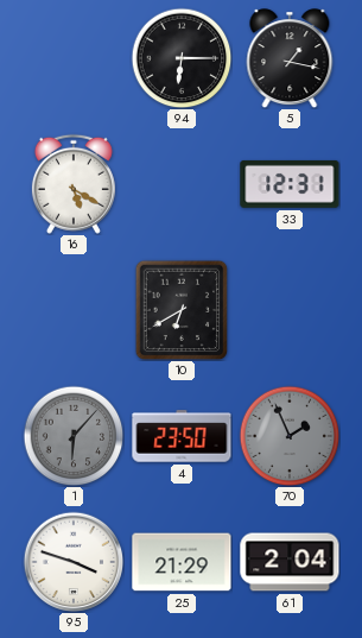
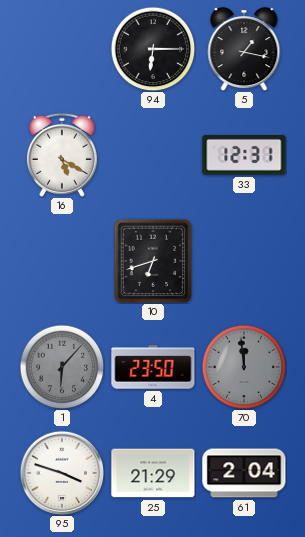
10: 6:40 -> 6:42
70: 1:56 -> 11:59
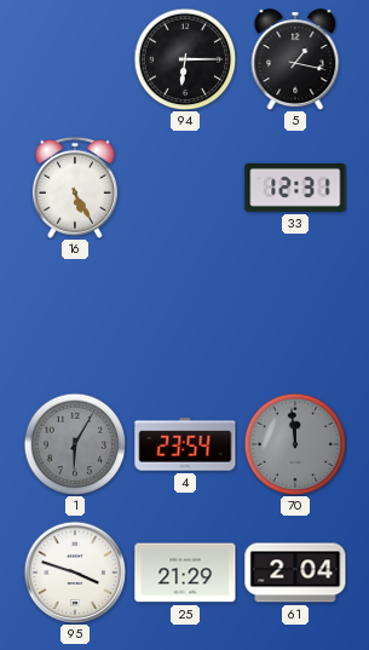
16: 5:20 -> 5:25
10: 6:42 -> none
1: 6:07 -> 6:05
4: 23:50 -> 23:54
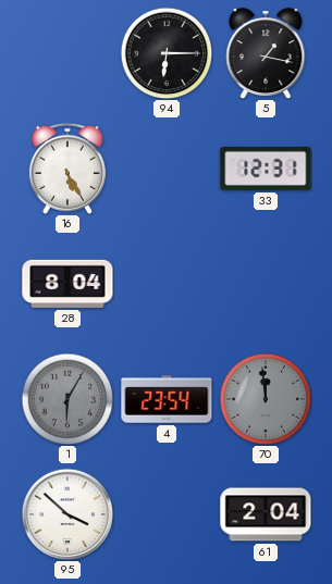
28: none -> 8:04
95: 3:48 -> 3:52
25: 21:29 -> none
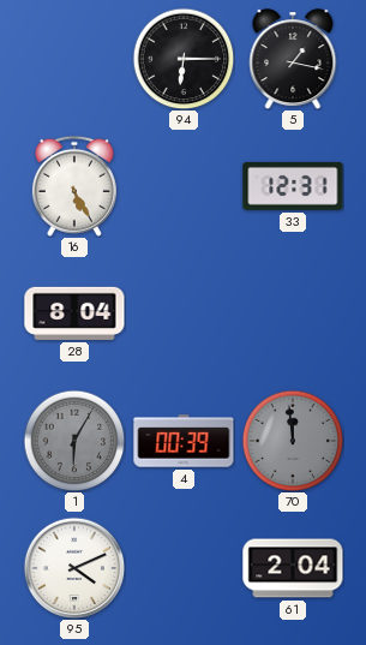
4: 23:54 -> 00:39
95: 3:52 -> 4:11
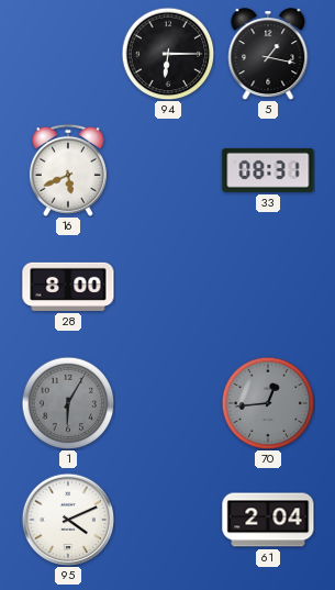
16: 5:25 -> 5:41
33: 12:31 -> 08:31
28: 8:04 -> 8:00
4: 00:39 -> none
70: 11:59 -> 12:44
